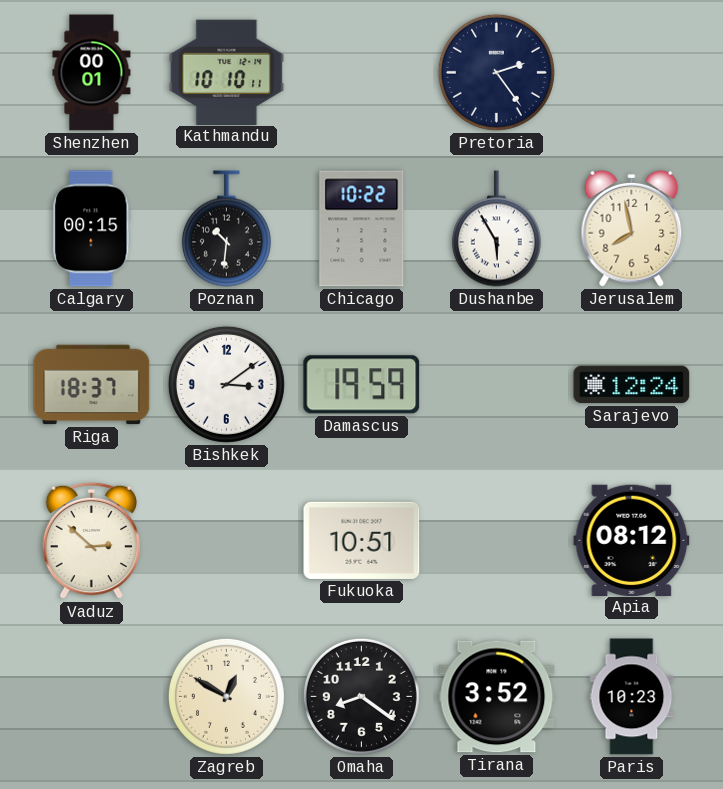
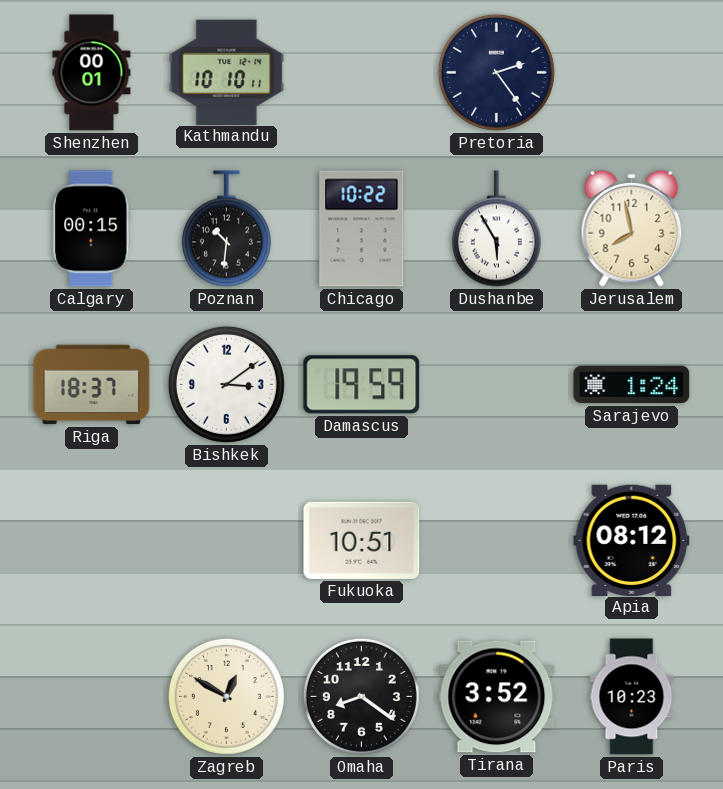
Sarajevo: 12:24 -> 1:24
Vaduz: 2:52 -> none
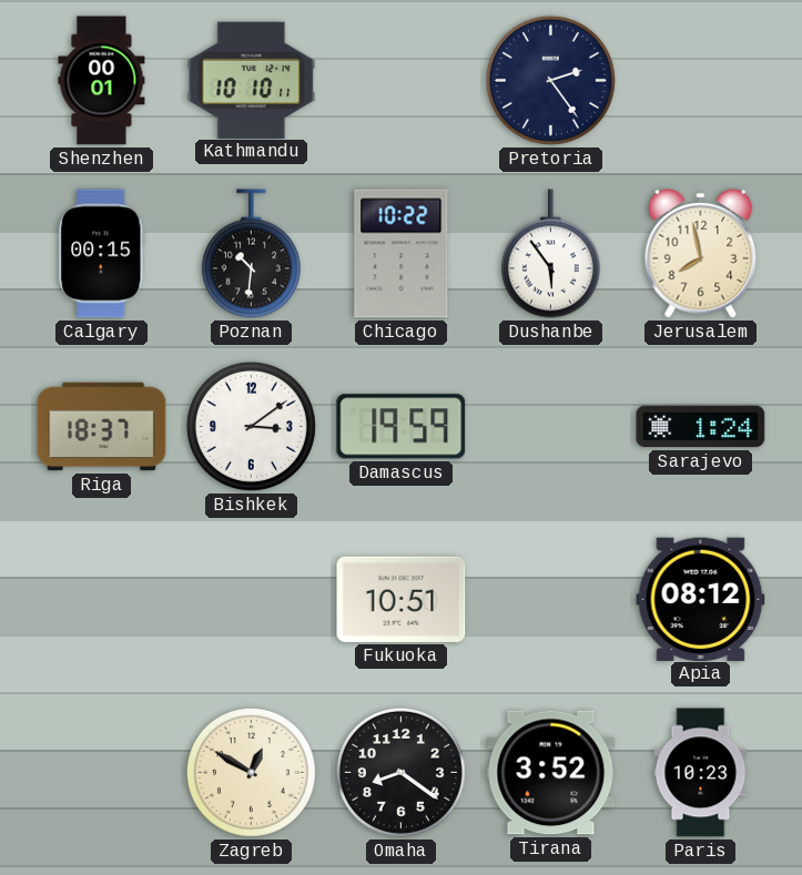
Dushanbe: 5:55 -> 5:54
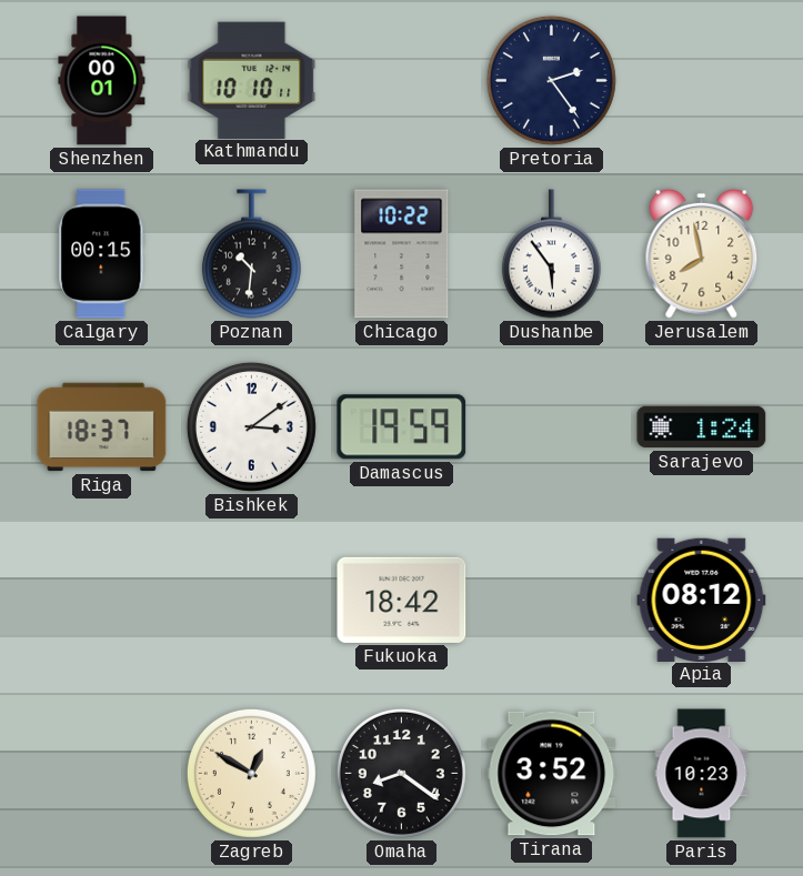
Fukuoka: 10:51 -> 18:42
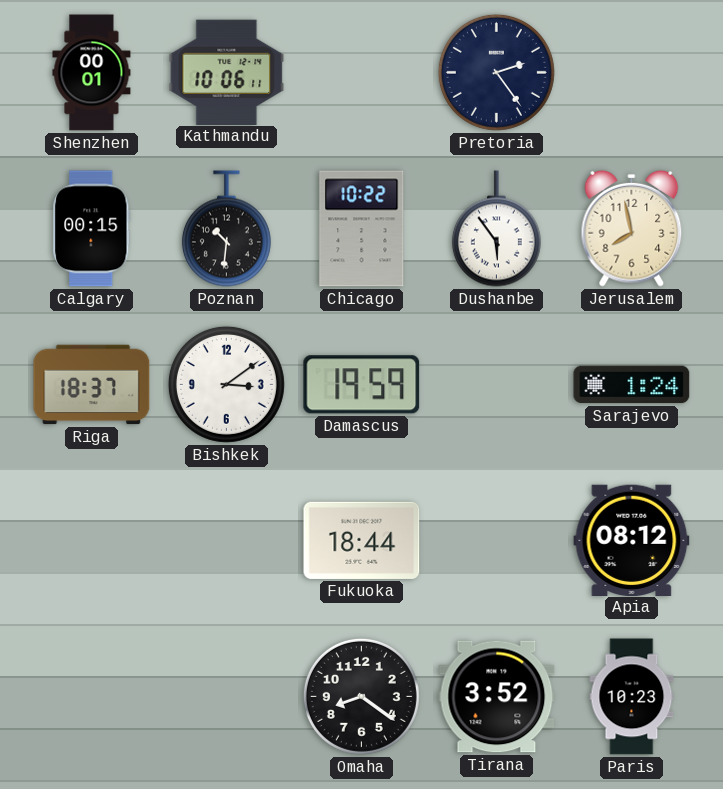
Kathmandu: 10:10 -> 10:06
Fukuoka: 18:42 -> 18:44
Zagreb: 12:50 -> none
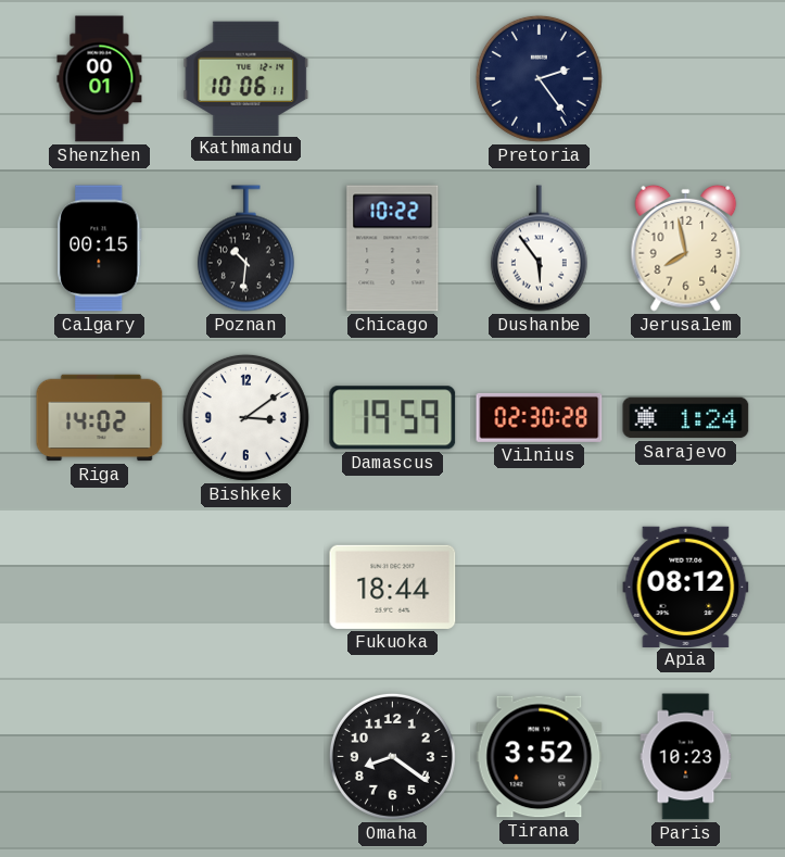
Riga: 18:37 -> 14:02
Vilnius: none -> 02:30
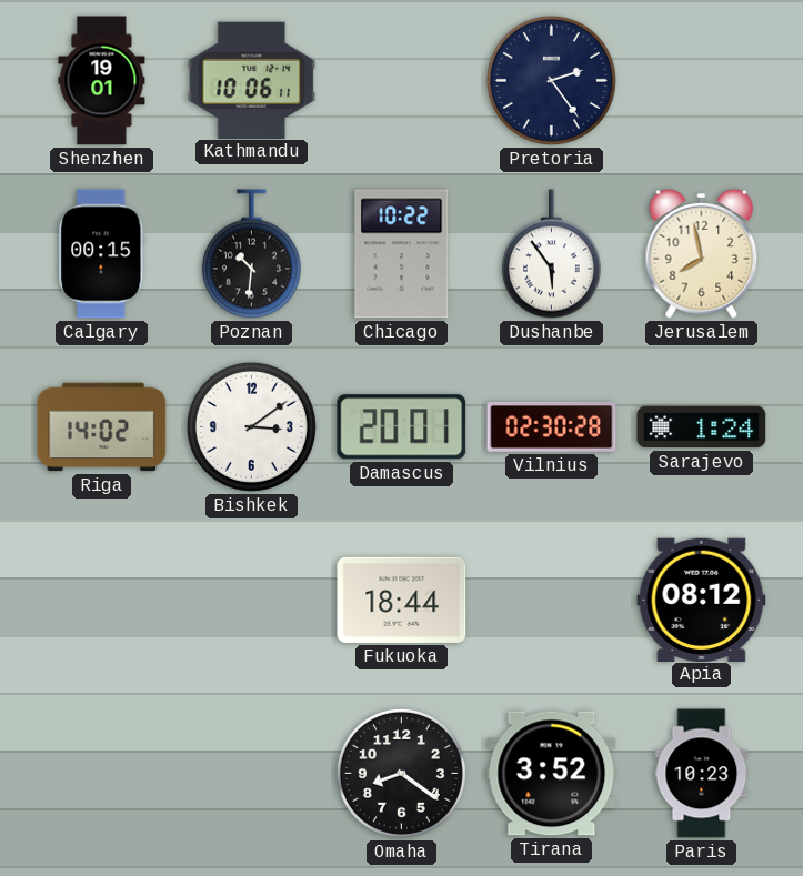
Shenzhen: 00:01 -> 19:01
Damascus: 19:59 -> 20:01
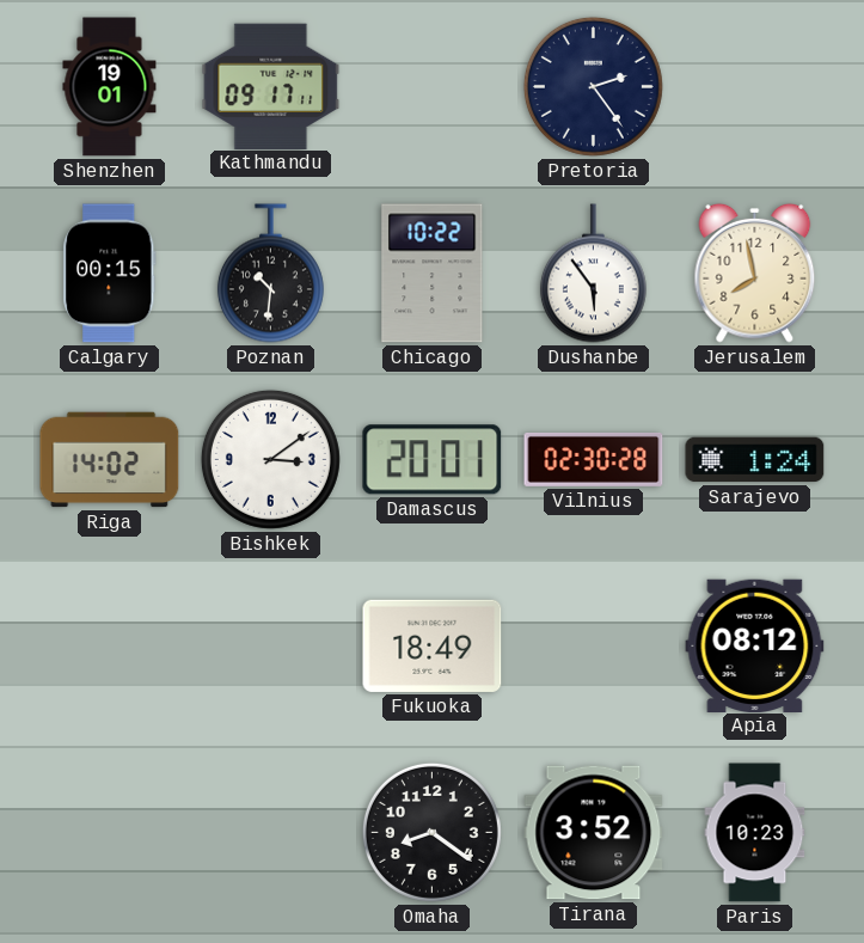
Kathmandu: 10:06 -> 09:17
Fukuoka: 18:44 -> 18:49
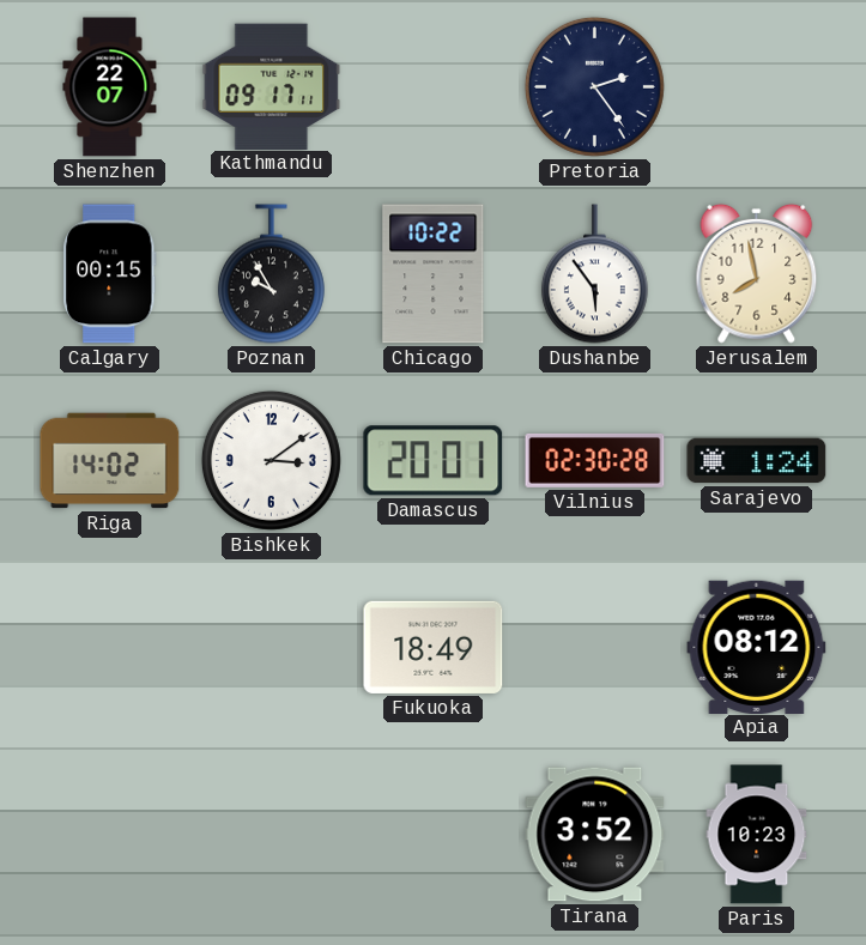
Shenzhen: 19:01 -> 22:07
Poznan: 10:31 -> 9:55
Omaha: 8:21 -> none
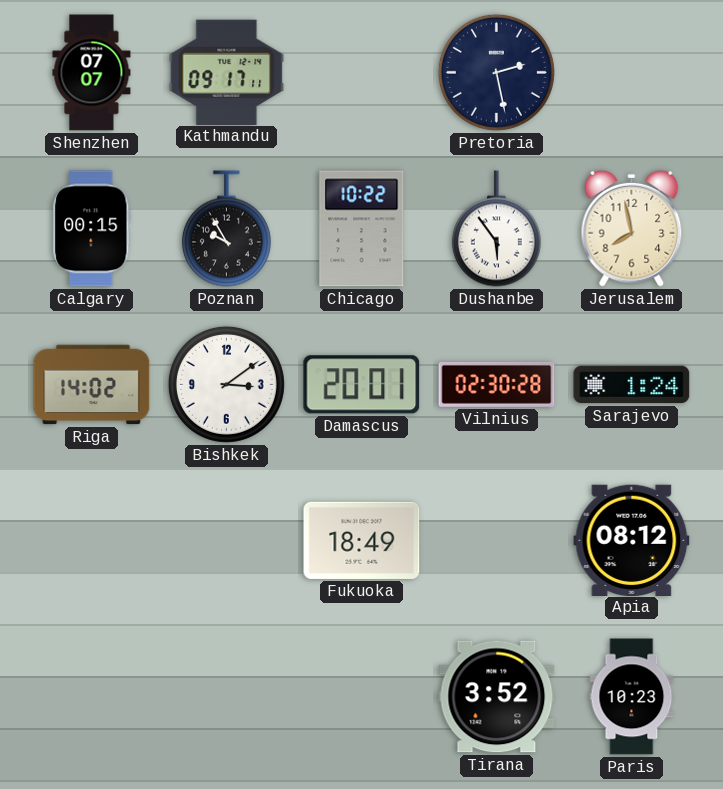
Shenzhen: 22:07 -> 07:07
Pretoria: 2:24 -> 2:28
